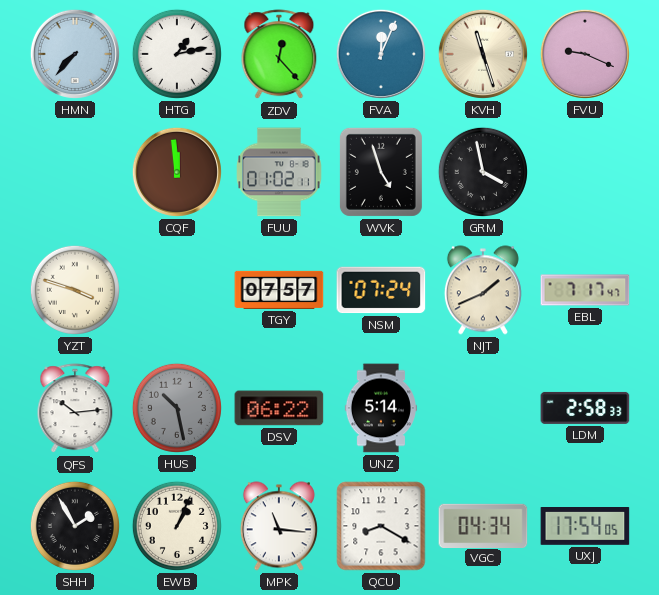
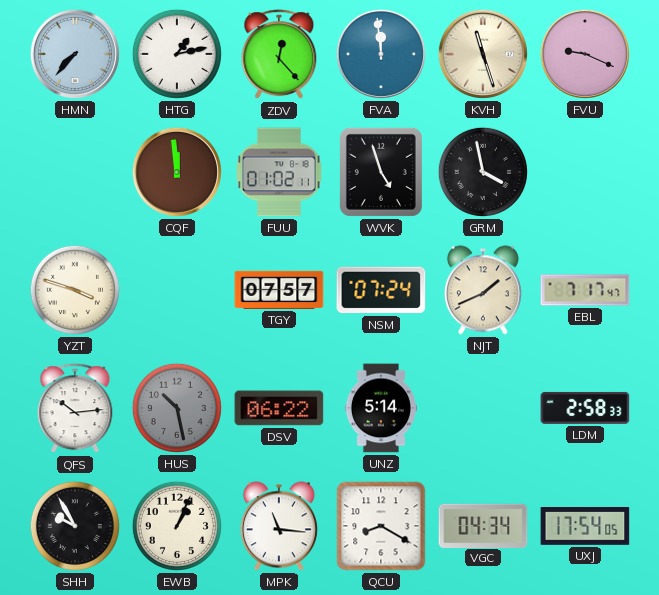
FVA: 12:04 -> 11:59
SHH: 1:55 -> 9:55
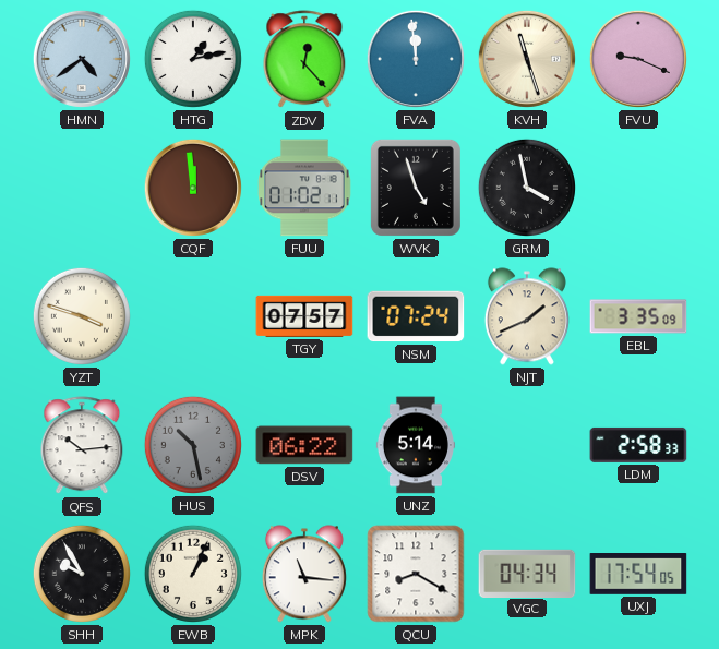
HMN: 7:37 -> 4:39
EBL: 7:17 -> 3:35
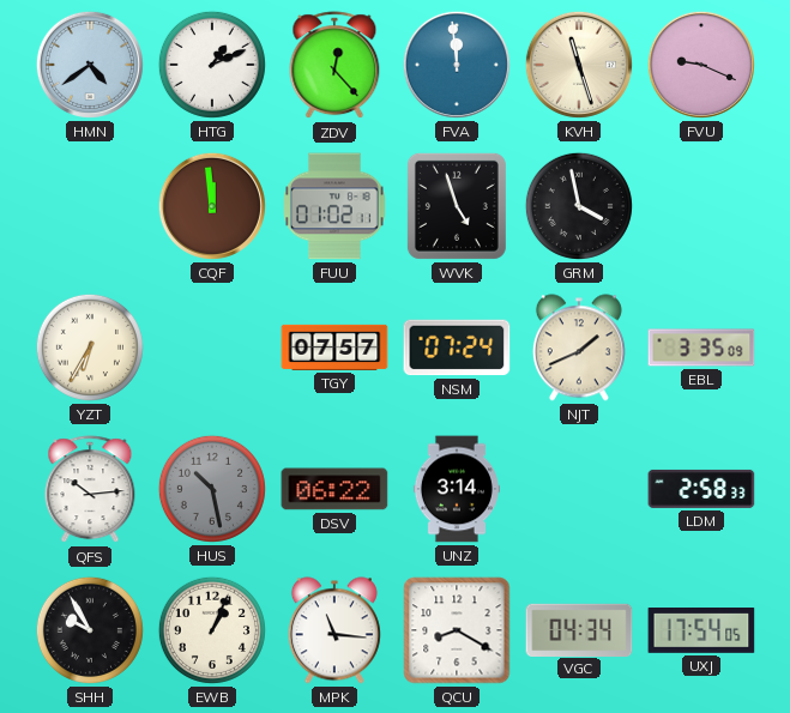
HTG: 1:13 -> 1:11
YZT: 3:48 -> 6:35
UNZ: 5:14 -> 3:14
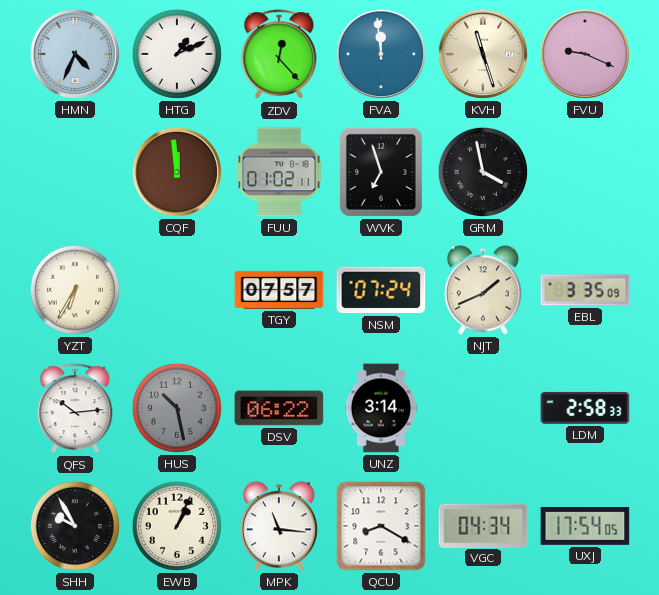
HMN: 4:39 -> 4:34
WVK: 4:57 -> 6:57
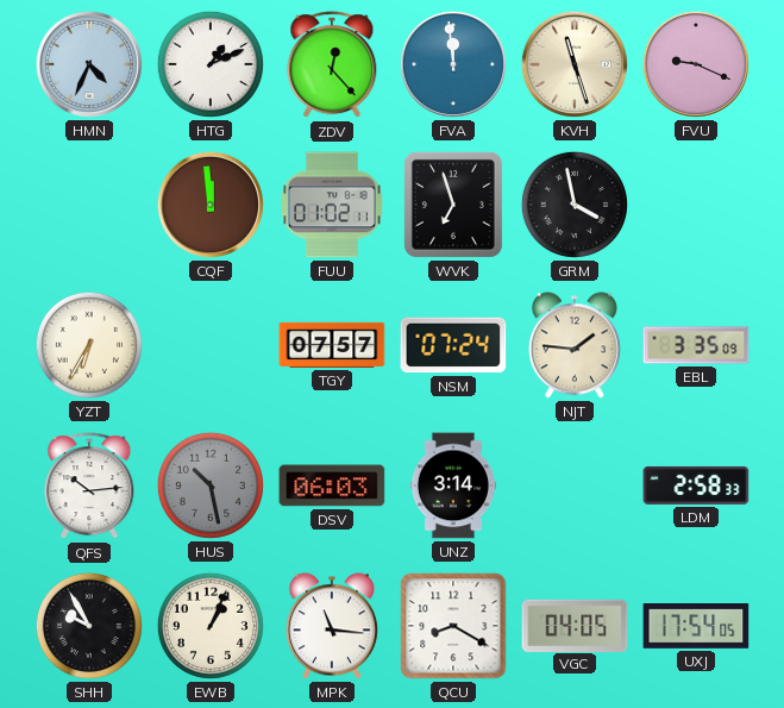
NJT: 1:41 -> 1:46
DSV: 06:22 -> 06:03
VGC: 04:34 -> 04:05
